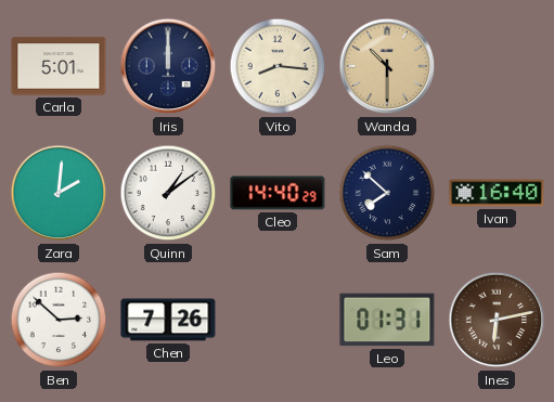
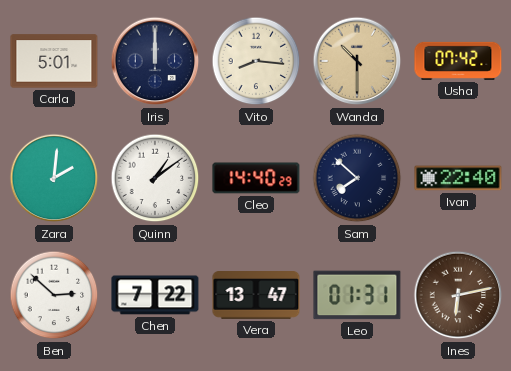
Usha: none -> 07:42
Ivan: 16:40 -> 22:40
Chen: 7:26 -> 7:22
Vera: none -> 13:47
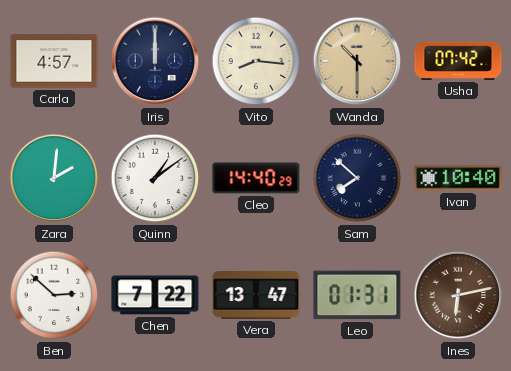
Carla: 5:01 -> 4:57
Ivan: 22:40 -> 10:40
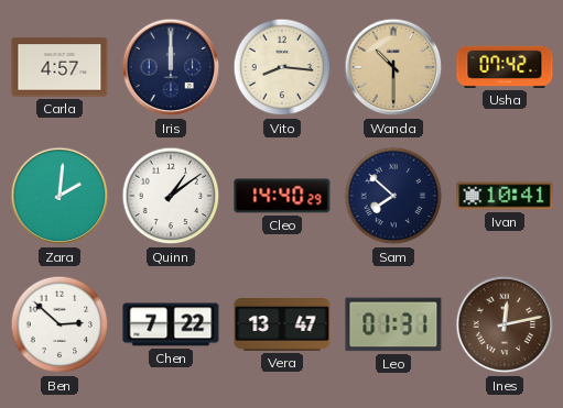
Ivan: 10:40 -> 10:41
Ines: 6:13 -> 12:13
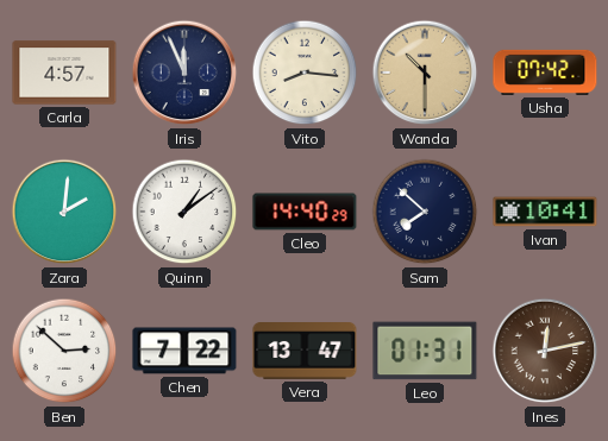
Iris: 12:00 -> 11:56
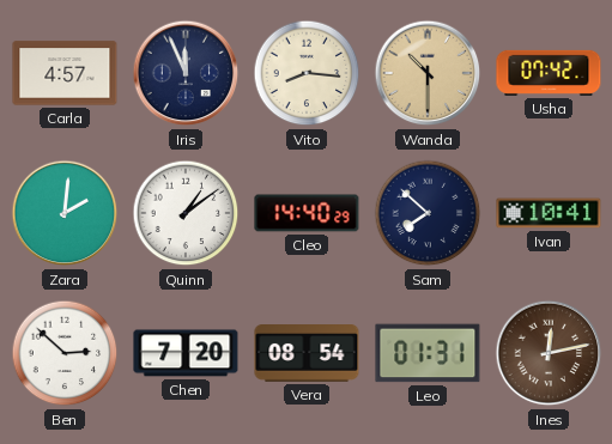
Chen: 7:22 -> 7:20
Vera: 13:47 -> 08:54
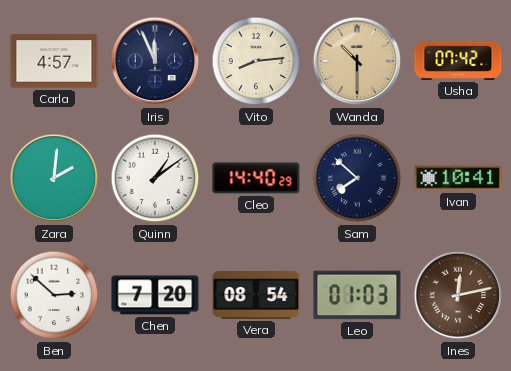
Vito: 8:16 -> 8:14
Leo: 01:31 -> 01:03
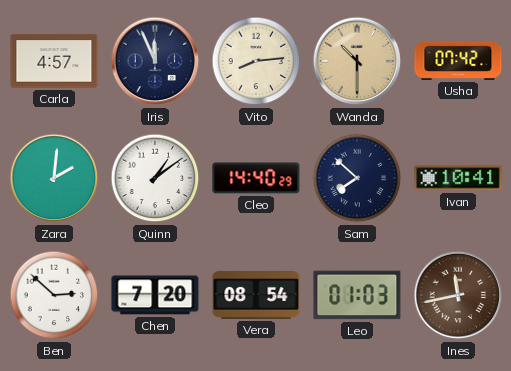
Ines: 12:13 -> 11:43
